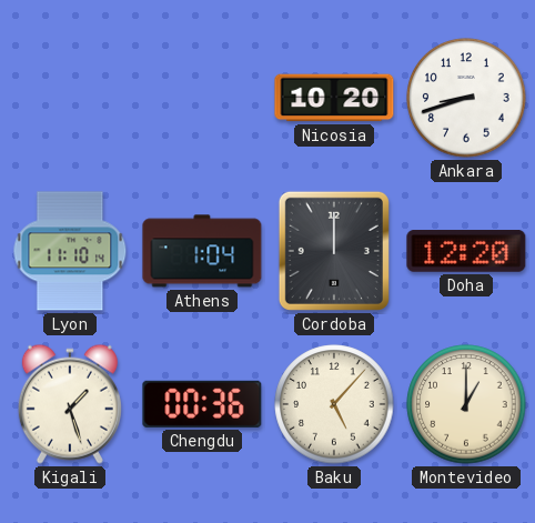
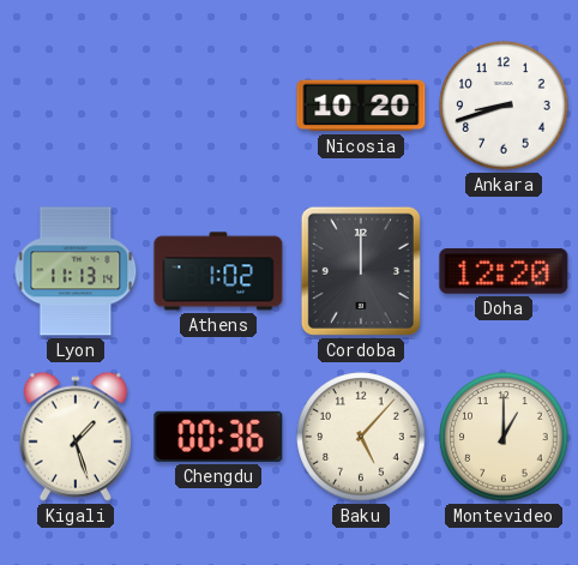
Lyon: 11:10 -> 11:13
Athens: 1:04 -> 1:02
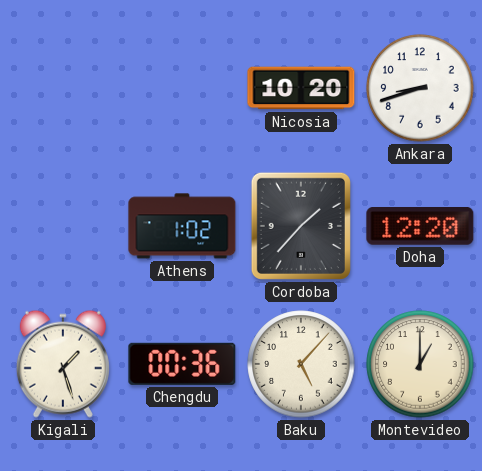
Lyon: 11:13 -> none
Cordoba: 12:00 -> 1:37
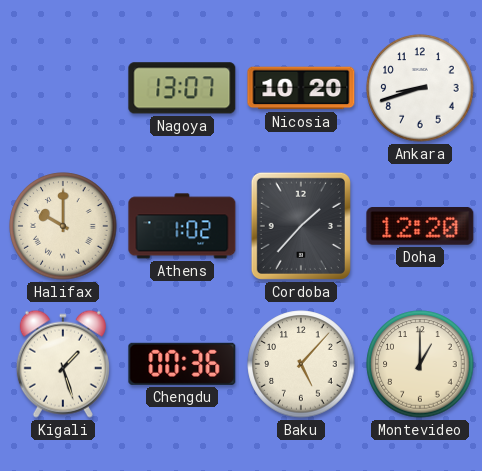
Nagoya: none -> 13:07
Halifax: none -> 10:00
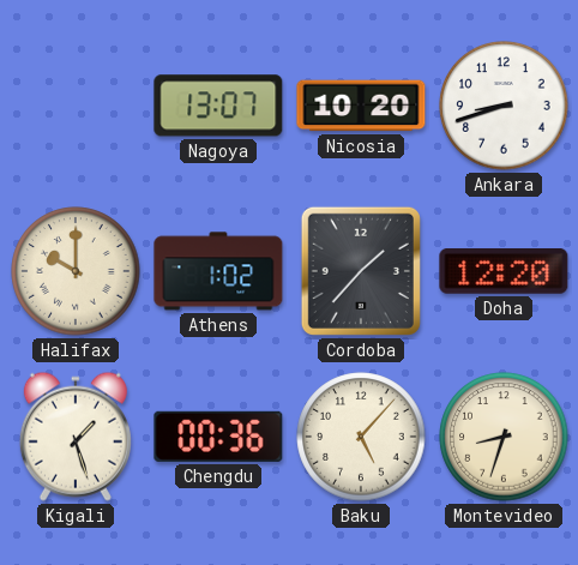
Montevideo: 1:00 -> 8:33
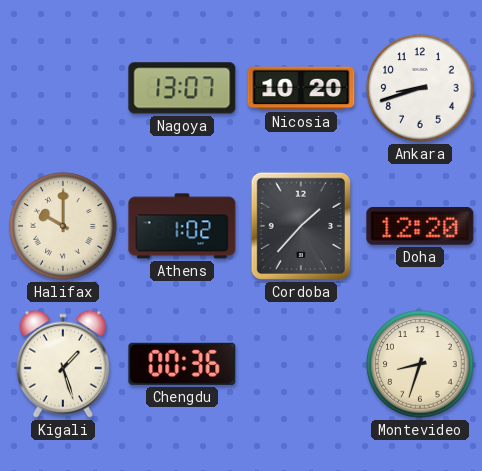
Baku: 5:07 -> none
